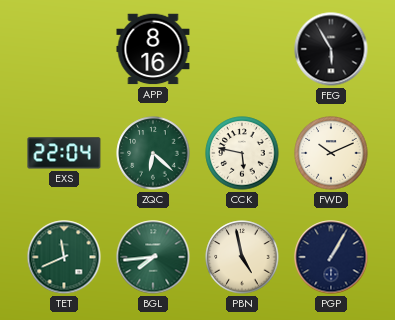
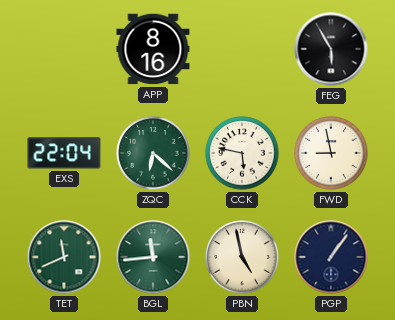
FWD: 10:11 -> 8:58
BGL: 7:44 -> 11:44
PGP: 1:05 -> 1:06
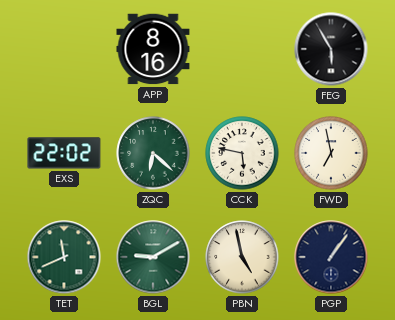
EXS: 22:04 -> 22:02
FWD: 8:58 -> 6:58
BGL: 11:44 -> 9:10
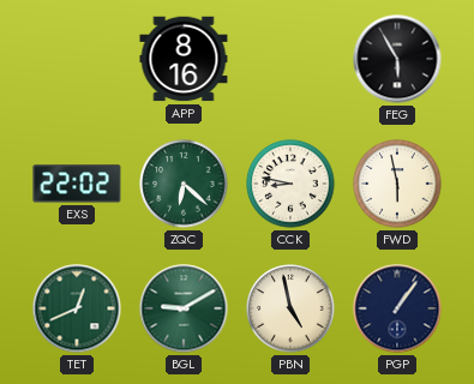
CCK: 5:47 -> 8:47
FWD: 6:58 -> 5:58
TET: 11:41 -> 12:41
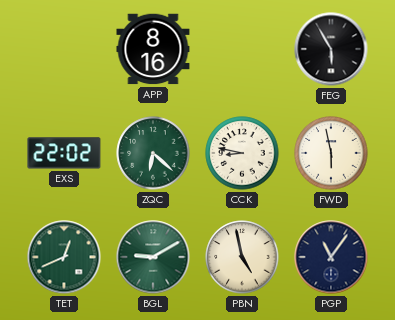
PGP: 1:06 -> 11:06
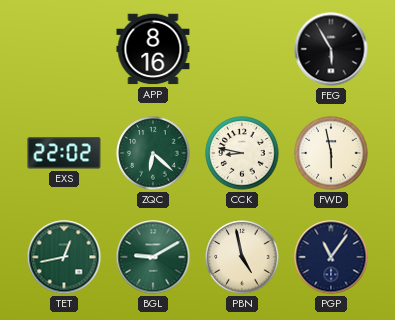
TET: 12:41 -> 12:43
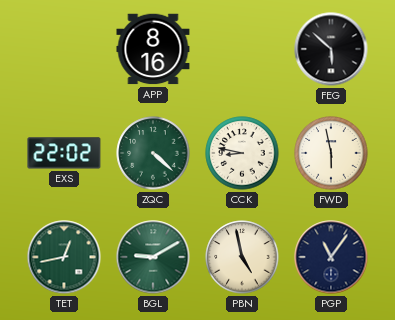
FEG: 5:55 -> 5:52
ZQC: 6:22 -> 4:22
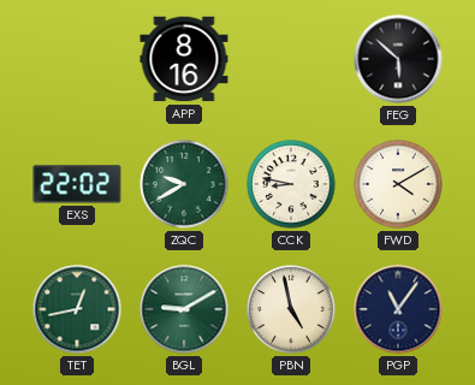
ZQC: 4:22 -> 9:40
FWD: 5:58 -> 4:10
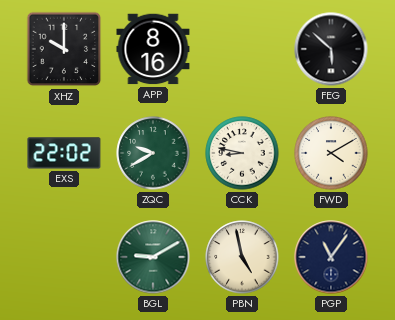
XHZ: none -> 10:00
TET: 12:43 -> none
